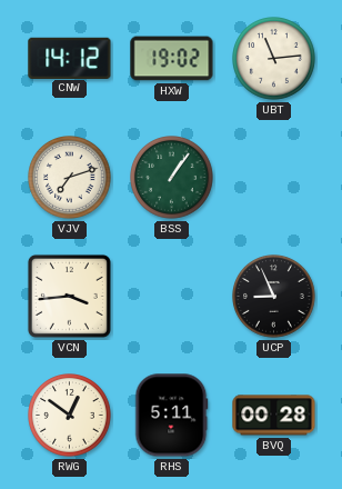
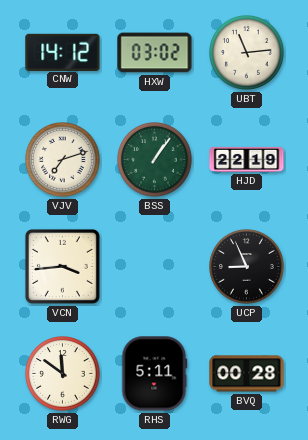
HXW: 19:02 -> 03:02
HJD: none -> 22:19
RWG: 12:51 -> 11:51
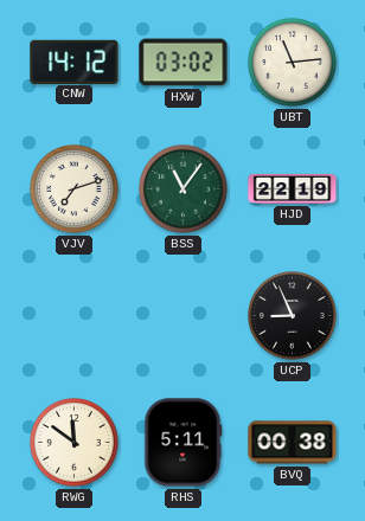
BSS: 1:06 -> 11:06
VCN: 3:44 -> none
BVQ: 00:28 -> 00:38
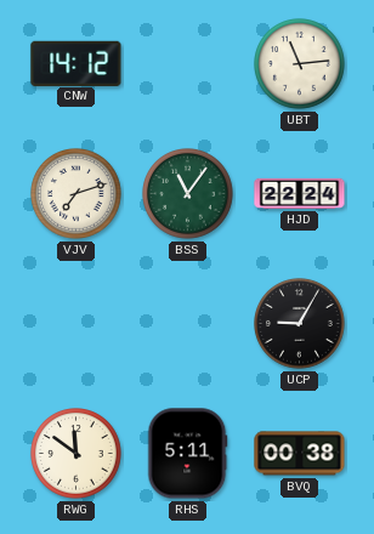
HXW: 03:02 -> none
HJD: 22:19 -> 22:24
UCP: 8:56 -> 9:05
